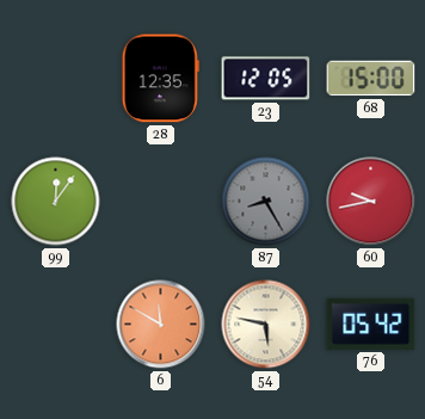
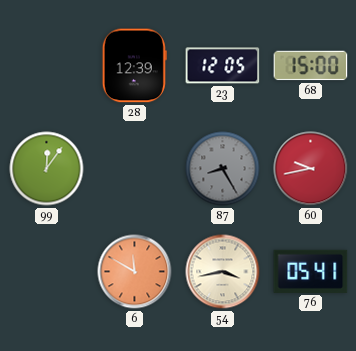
28: 12:35 -> 12:39
54: 5:47 -> 3:43
76: 05:42 -> 05:41
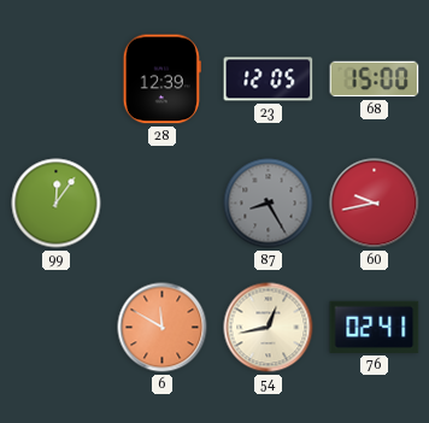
54: 3:43 -> 12:43
76: 05:41 -> 02:41
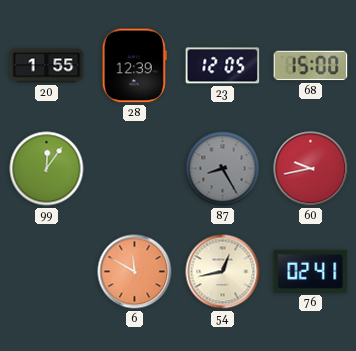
20: none -> 1:55
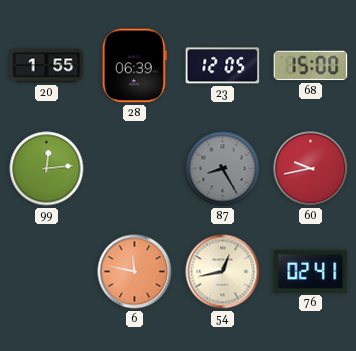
28: 12:39 -> 06:39
99: 12:06 -> 12:14
6: 11:50 -> 11:47
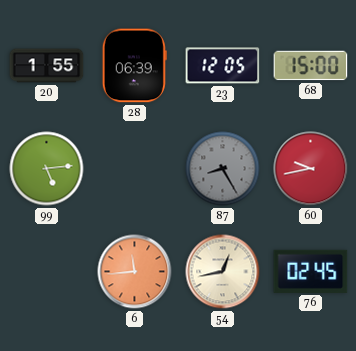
99: 12:14 -> 5:14
6: 11:47 -> 11:44
76: 02:41 -> 02:45
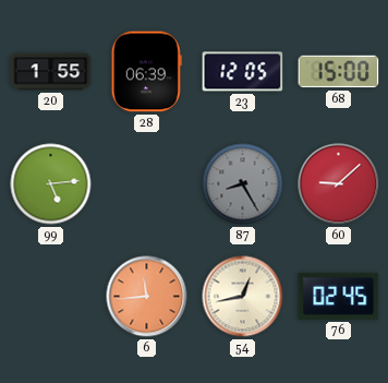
60: 9:43 -> 9:08
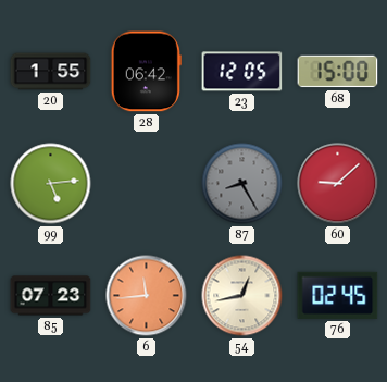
28: 06:39 -> 06:42
85: none -> 07:23
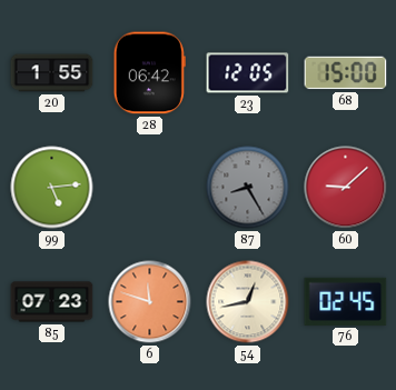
6: 11:44 -> 11:48
